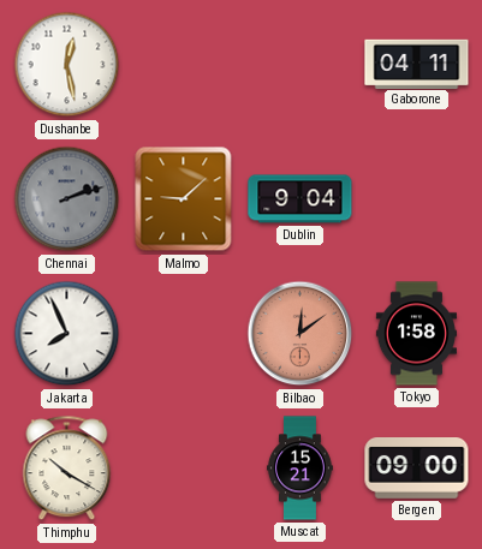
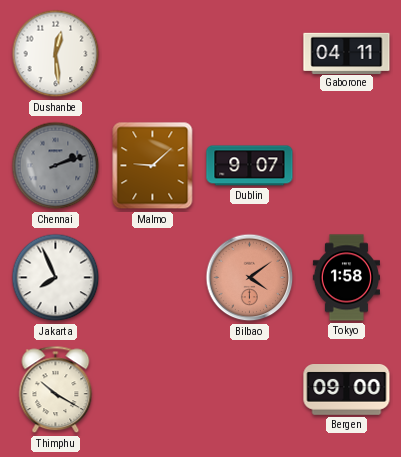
Dushanbe: 12:28 -> 12:29
Dublin: 9:04 -> 9:07
Bilbao: 12:09 -> 4:09
Muscat: 15:21 -> none
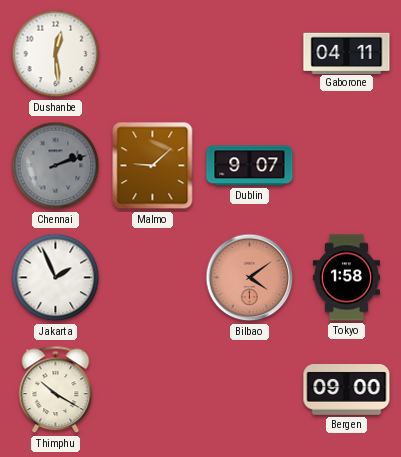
Jakarta: 7:56 -> 1:56
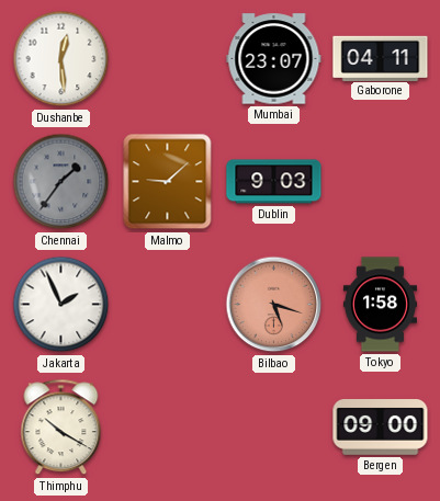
Mumbai: none -> 23:07
Chennai: 2:12 -> 1:36
Dublin: 9:07 -> 9:03
Bilbao: 4:09 -> 5:18
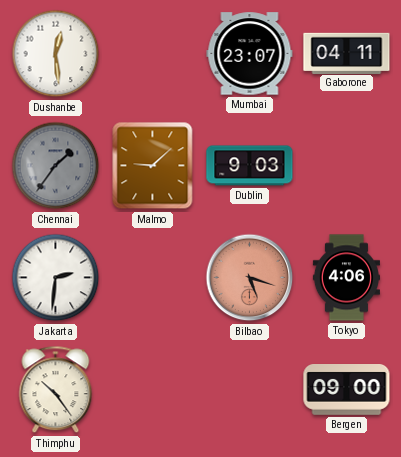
Jakarta: 1:56 -> 2:31
Tokyo: 1:58 -> 4:06
Thimphu: 10:20 -> 10:24
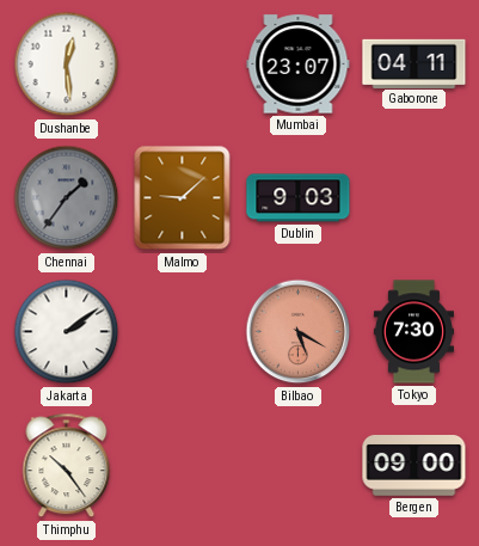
Jakarta: 2:31 -> 2:09
Bilbao: 5:18 -> 5:20
Tokyo: 4:06 -> 7:30
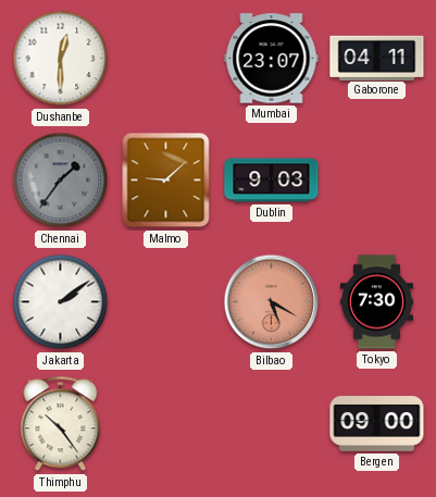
Dushanbe: 12:29 -> 12:30
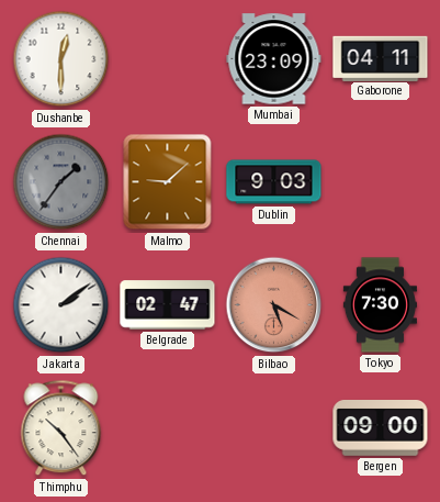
Mumbai: 23:07 -> 23:09
Belgrade: none -> 02:47
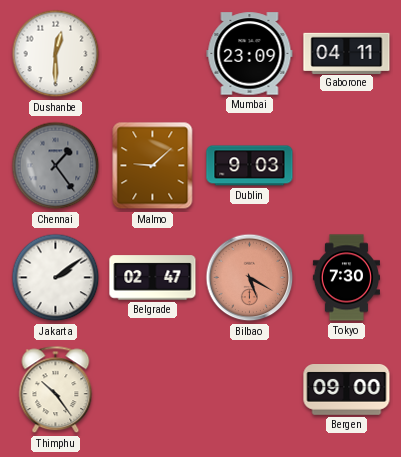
Chennai: 1:36 -> 1:24
